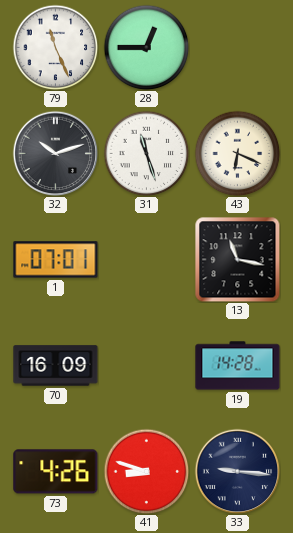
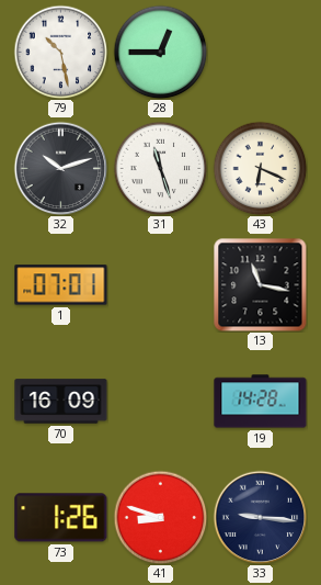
79: 11:26 -> 10:28
73: 4:26 -> 1:26
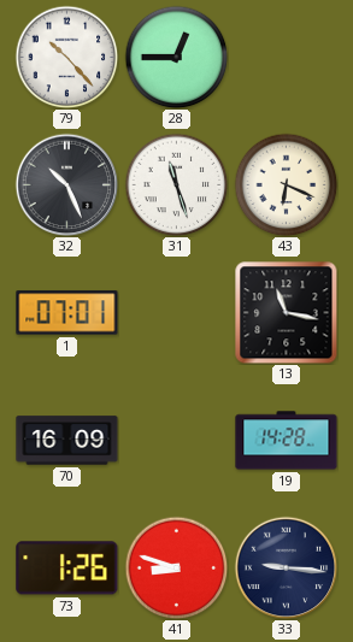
79: 10:28 -> 10:23
32: 10:12 -> 10:26
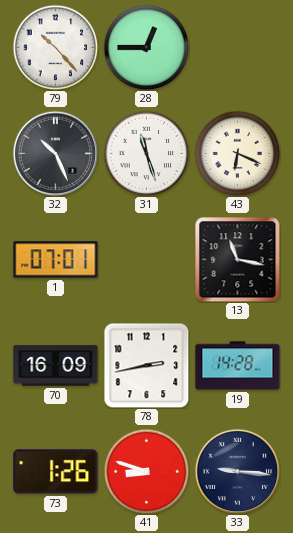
78: none -> 2:43
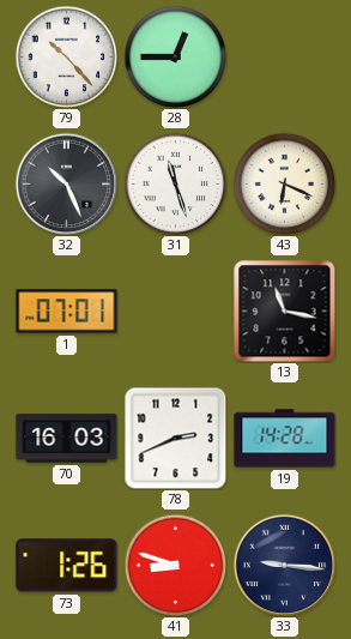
70: 16:09 -> 16:03
78: 2:43 -> 2:41
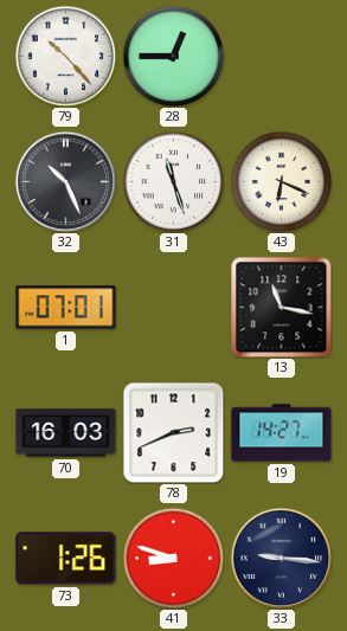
19: 14:28 -> 14:27
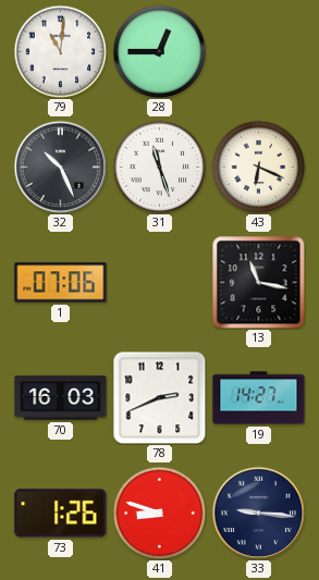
79: 10:23 -> 11:01
1: 07:01 -> 07:06
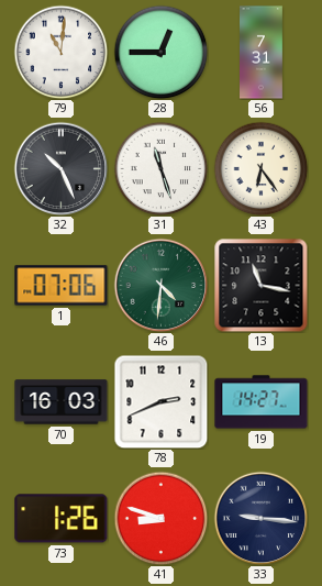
56: none -> 7:31
43: 6:19 -> 6:24
46: none -> 4:31
